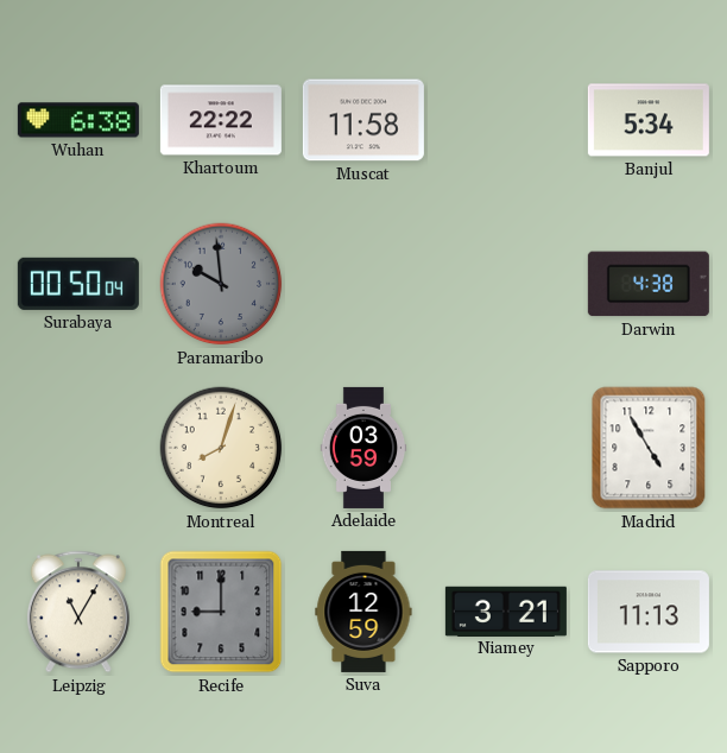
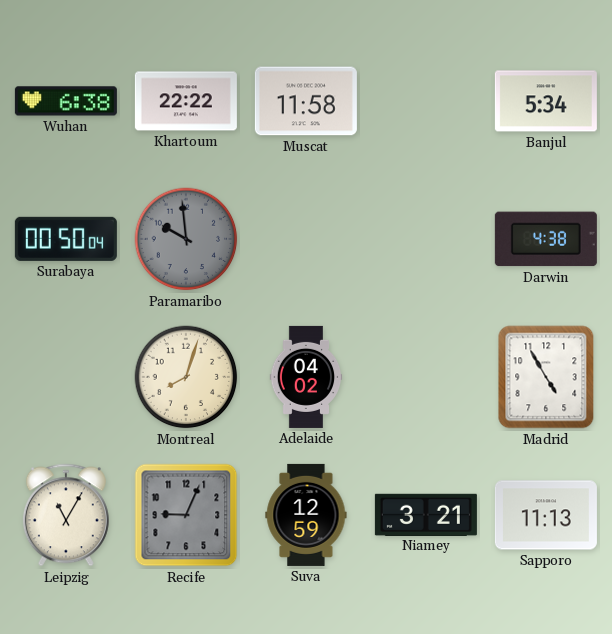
Adelaide: 03:59 -> 04:02
Recife: 9:00 -> 9:04
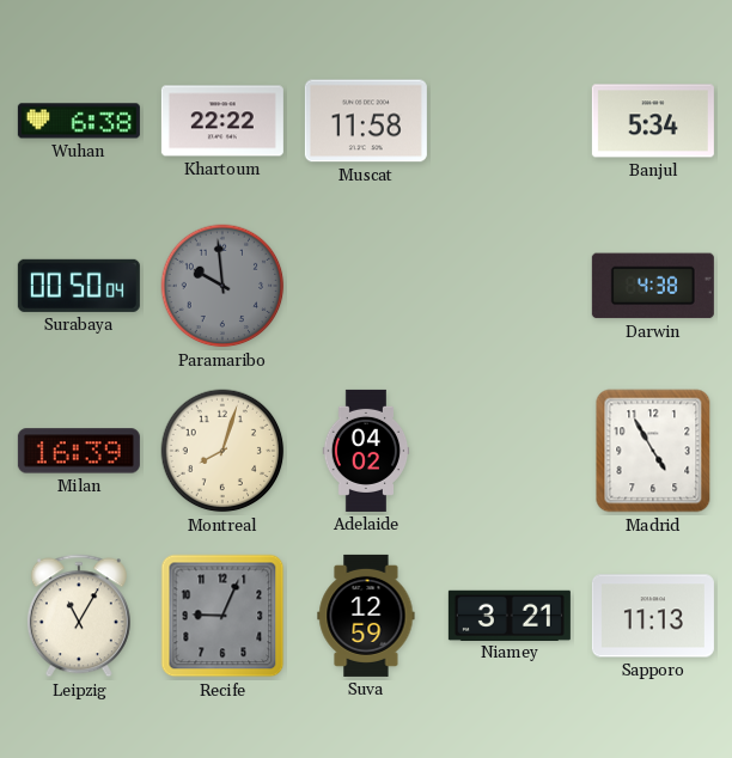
Milan: none -> 16:39
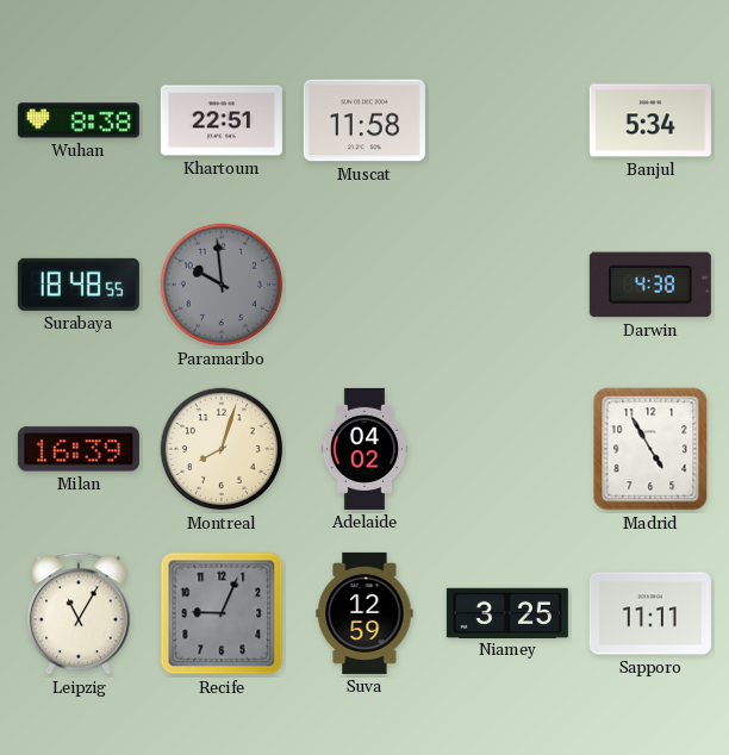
Wuhan: 6:38 -> 8:38
Khartoum: 22:22 -> 22:51
Surabaya: 00:50 -> 18:48
Niamey: 3:21 -> 3:25
Sapporo: 11:13 -> 11:11
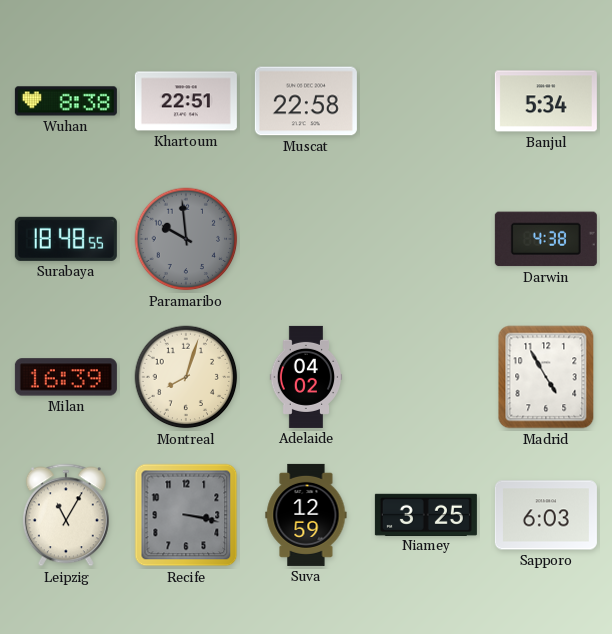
Muscat: 11:58 -> 22:58
Recife: 9:04 -> 3:17
Sapporo: 11:11 -> 6:03
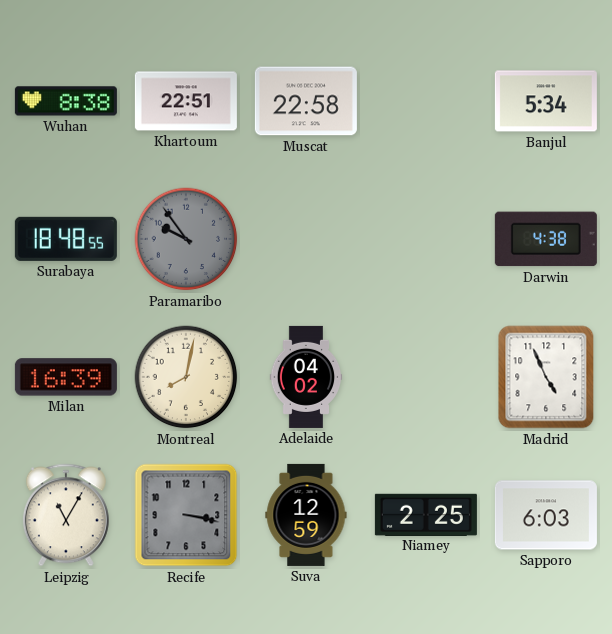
Paramaribo: 9:59 -> 9:54
Montreal: 8:03 -> 8:02
Madrid: 4:55 -> 4:56
Niamey: 3:25 -> 2:25
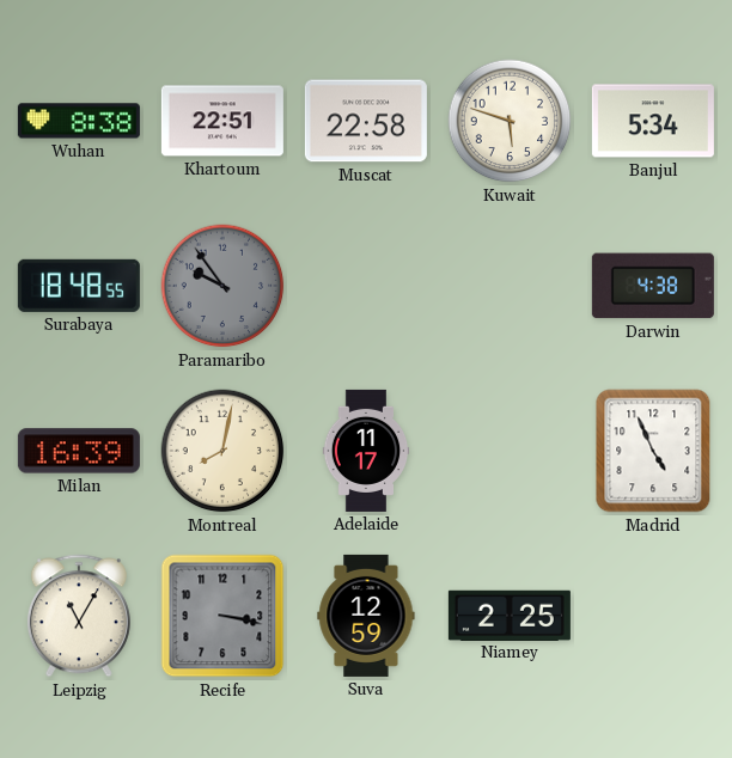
Kuwait: none -> 5:48
Adelaide: 04:02 -> 11:17
Sapporo: 6:03 -> none
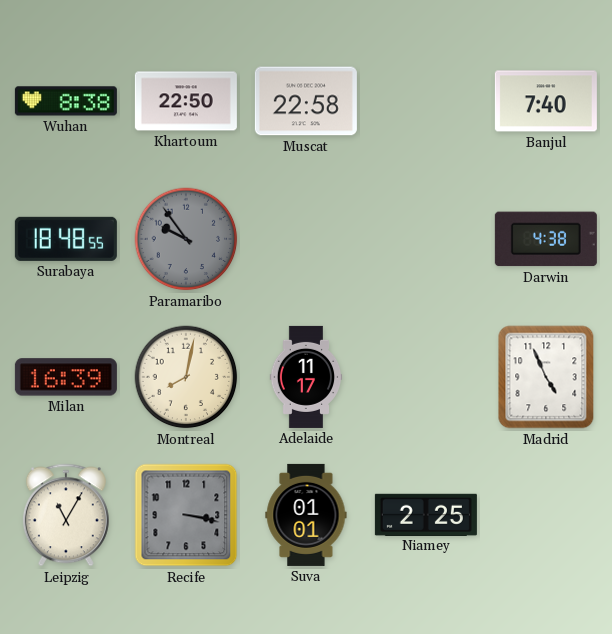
Khartoum: 22:51 -> 22:50
Kuwait: 5:48 -> none
Banjul: 5:34 -> 7:40
Suva: 12:59 -> 01:01
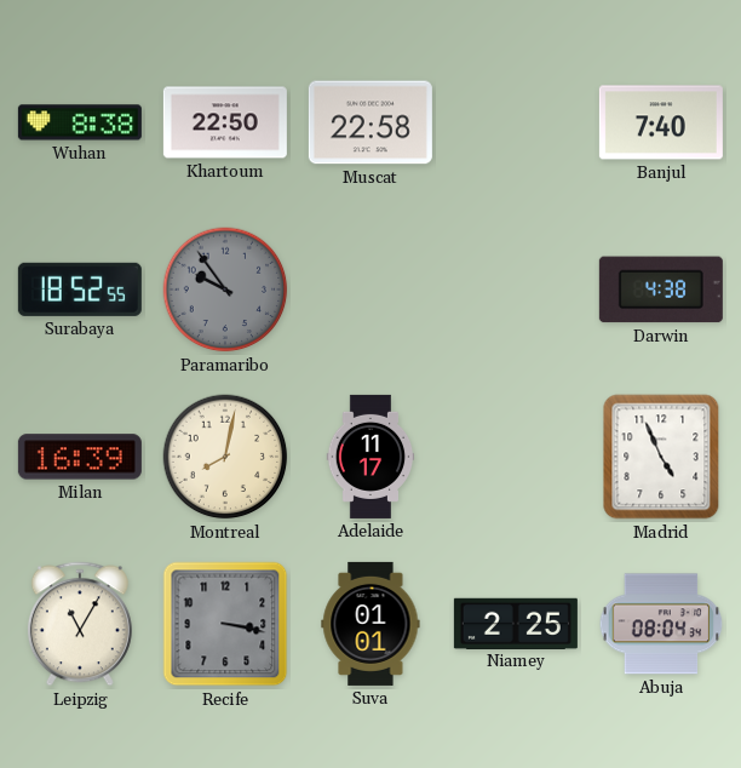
Surabaya: 18:48 -> 18:52
Abuja: none -> 08:04
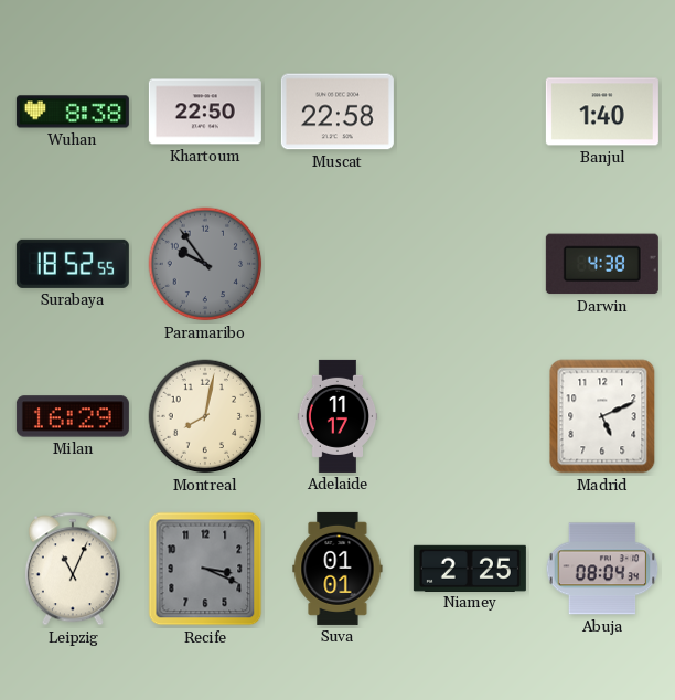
Banjul: 7:40 -> 1:40
Milan: 16:39 -> 16:29
Madrid: 4:56 -> 5:11
Leipzig: 11:05 -> 11:04
Recife: 3:17 -> 3:19
